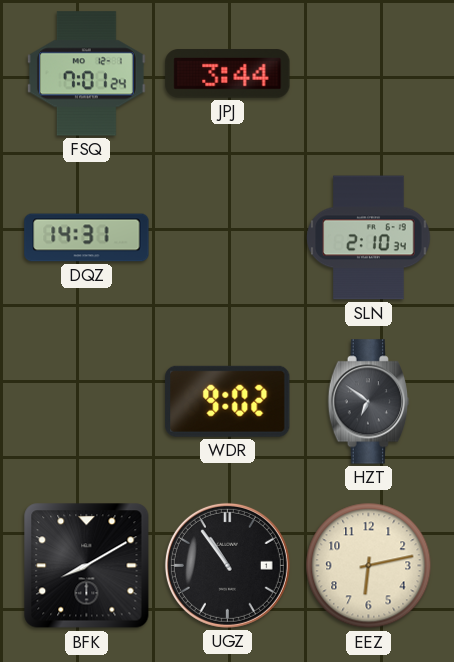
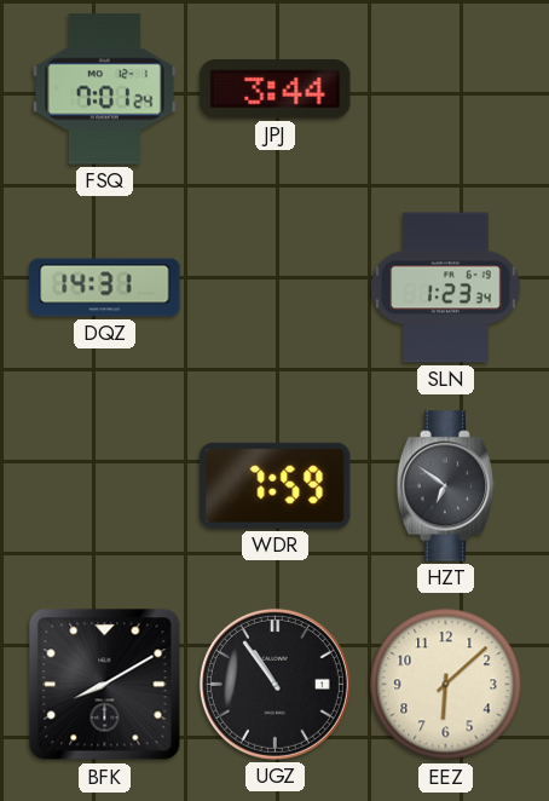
SLN: 2:10 -> 1:23
WDR: 9:02 -> 7:59
EEZ: 6:13 -> 6:08
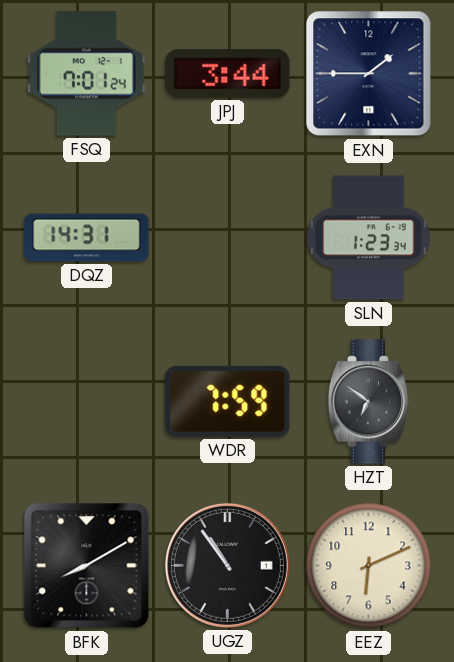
EXN: none -> 1:45
EEZ: 6:08 -> 6:11
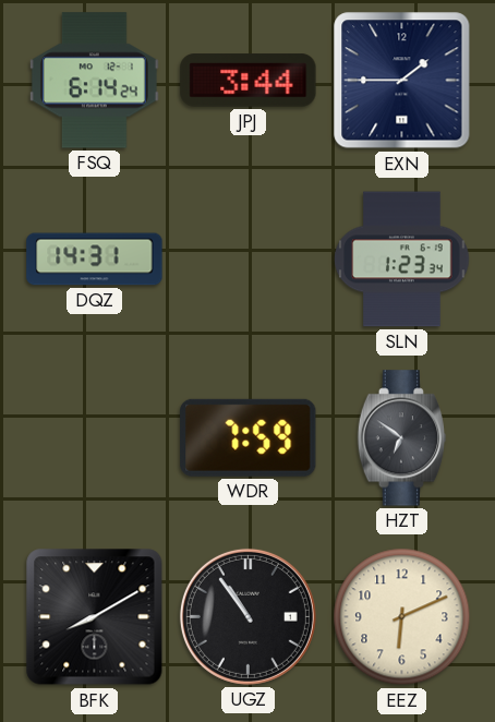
FSQ: 7:01 -> 6:14
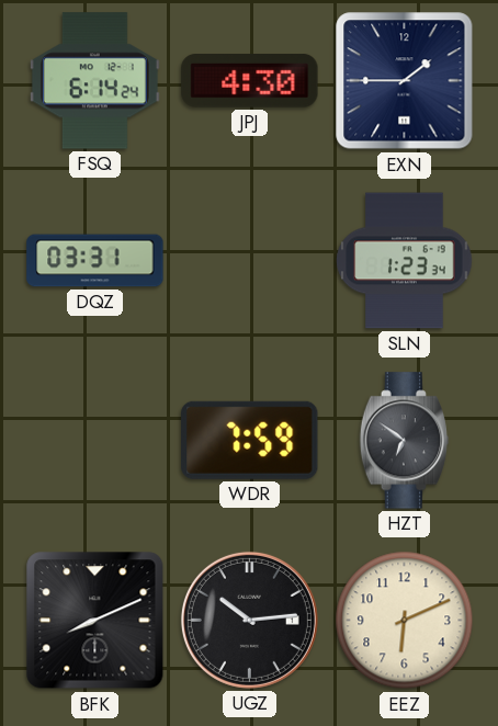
JPJ: 3:44 -> 4:30
DQZ: 14:31 -> 03:31
BFK: 8:10 -> 8:11
UGZ: 10:54 -> 10:14
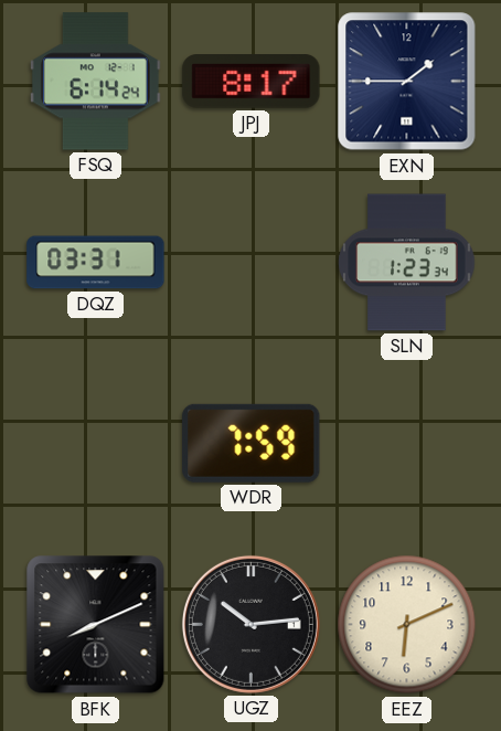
JPJ: 4:30 -> 8:17
HZT: 6:51 -> none
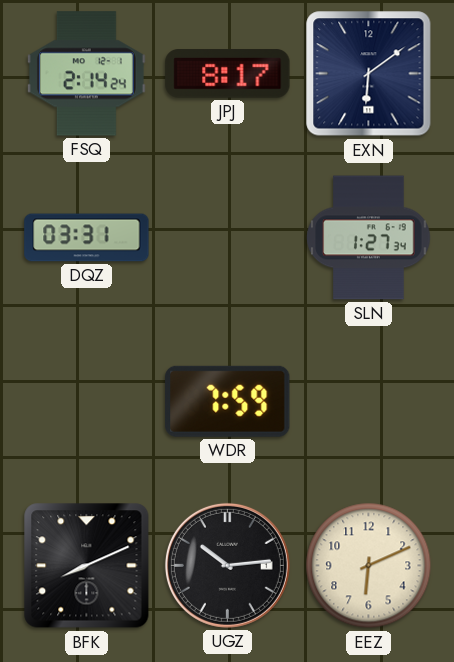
FSQ: 6:14 -> 2:14
EXN: 1:45 -> 6:09
SLN: 1:23 -> 1:27
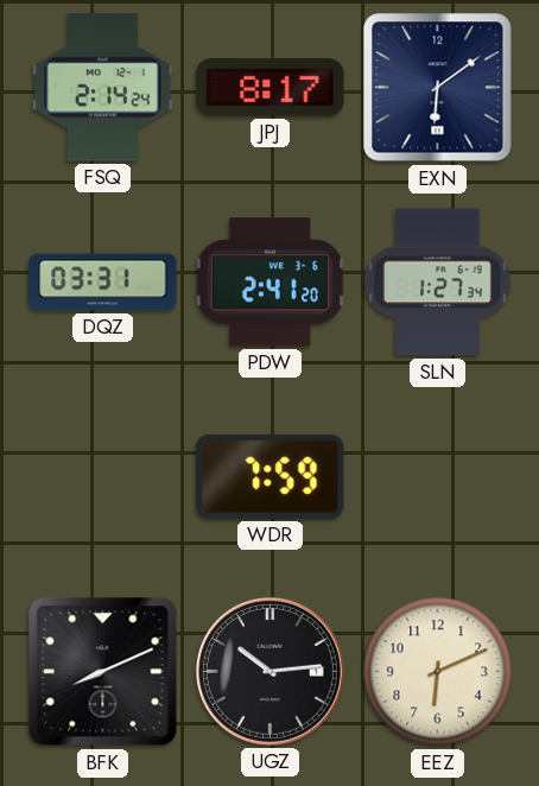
PDW: none -> 2:41
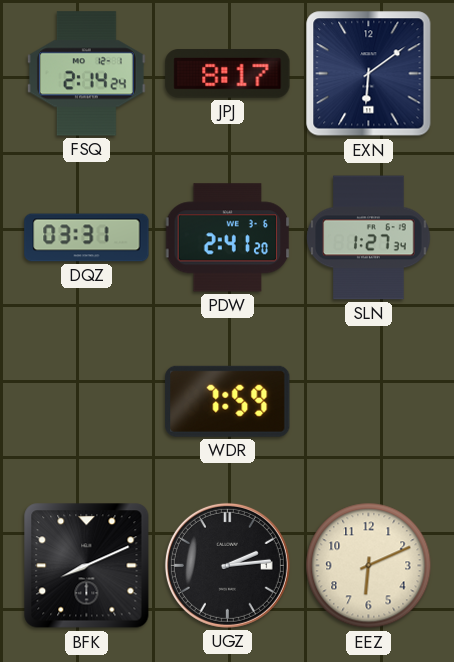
UGZ: 10:14 -> 2:14
